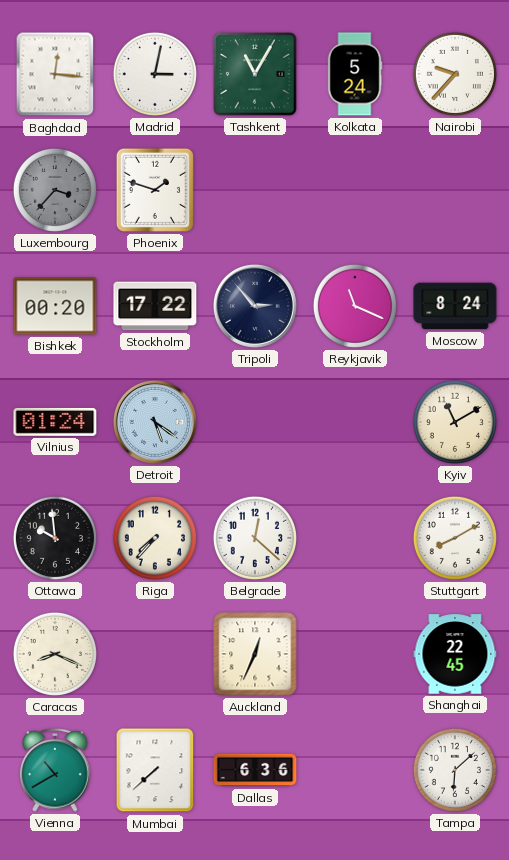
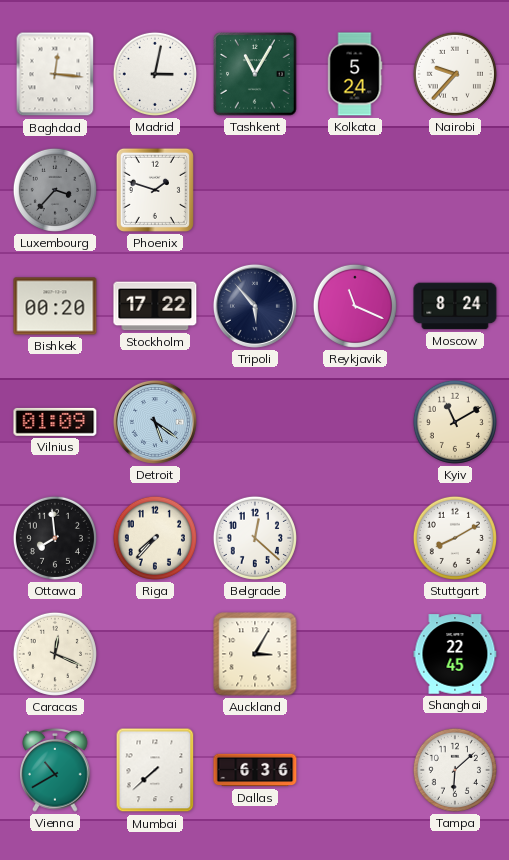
Tripoli: 2:53 -> 5:53
Vilnius: 01:24 -> 01:09
Ottawa: 9:59 -> 7:59
Caracas: 8:19 -> 12:19
Auckland: 12:34 -> 3:05
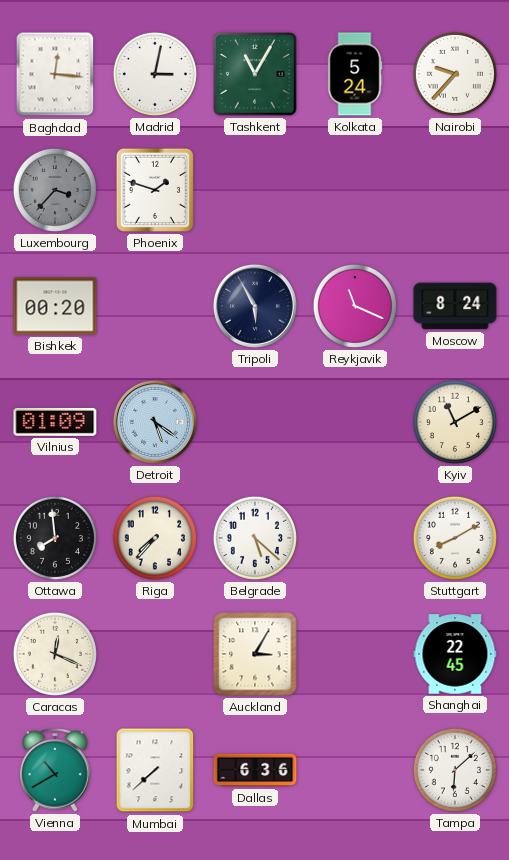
Stockholm: 17:22 -> none
Tripoli: 5:53 -> 5:55
Belgrade: 12:22 -> 5:22
